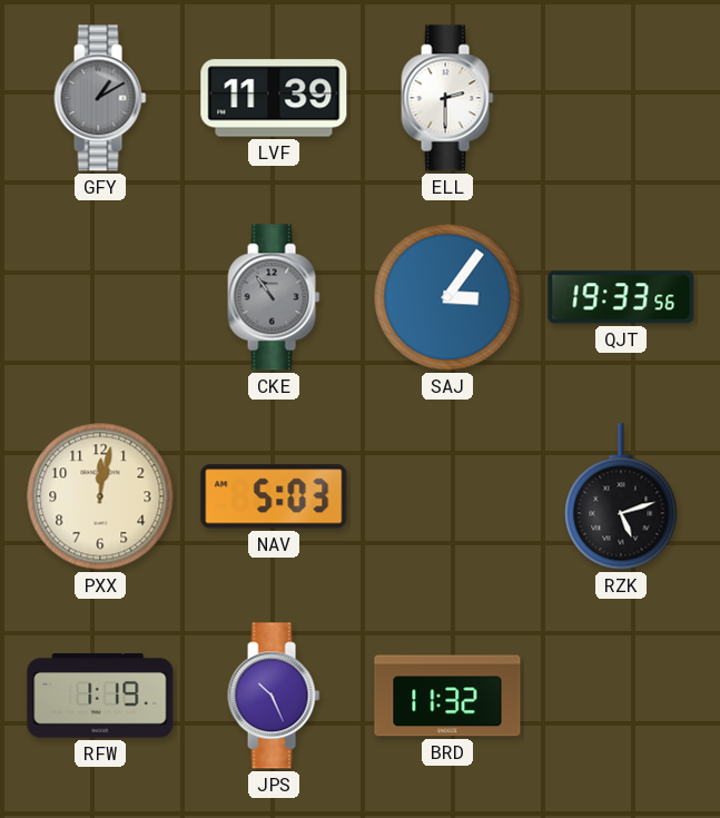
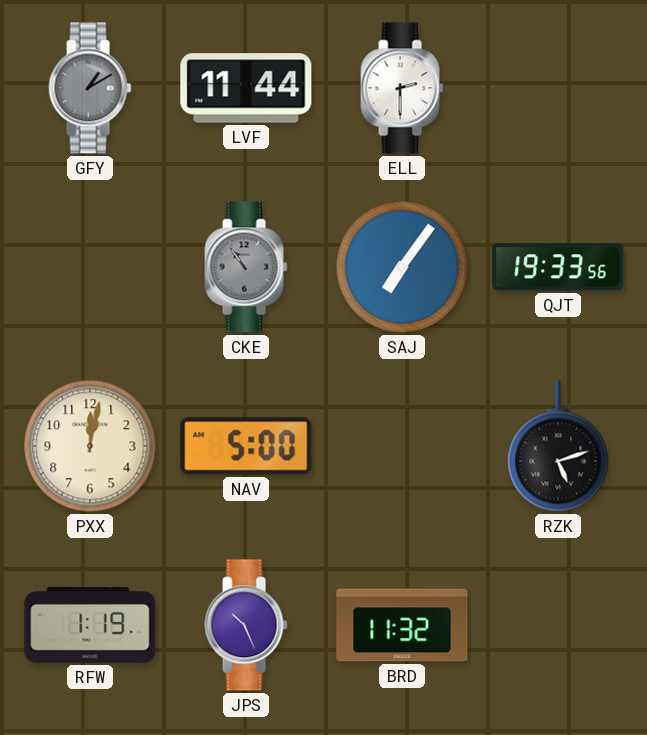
LVF: 11:39 -> 11:44
SAJ: 3:06 -> 7:06
NAV: 5:03 -> 5:00
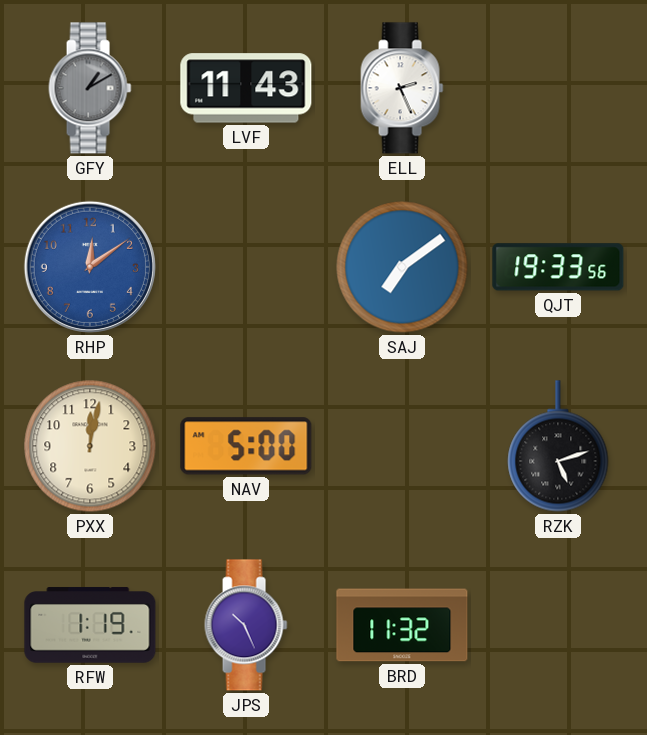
LVF: 11:44 -> 11:43
ELL: 2:30 -> 2:26
RHP: none -> 12:09
CKE: 10:54 -> none
SAJ: 7:06 -> 7:09
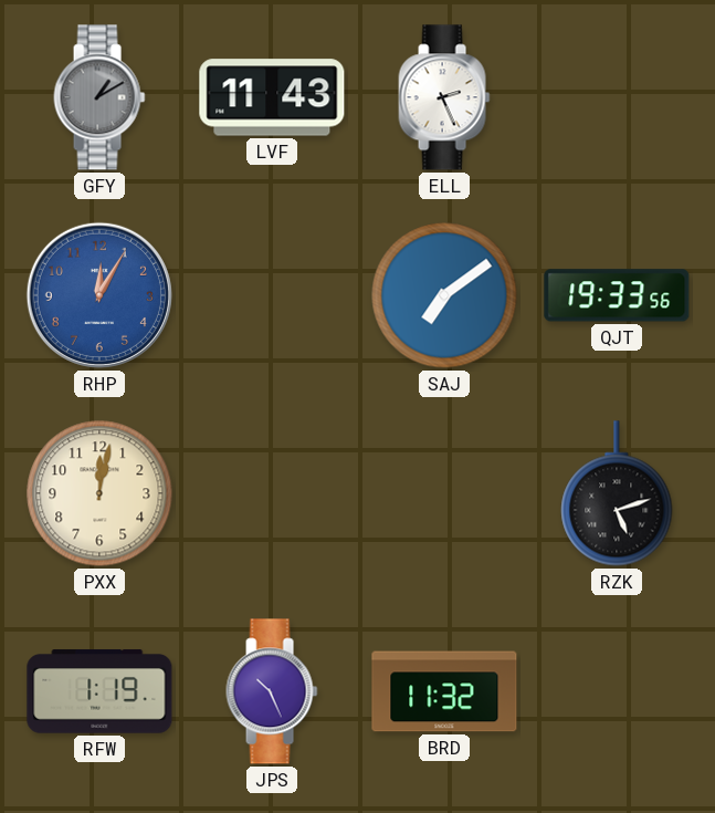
RHP: 12:09 -> 12:05
NAV: 5:00 -> none
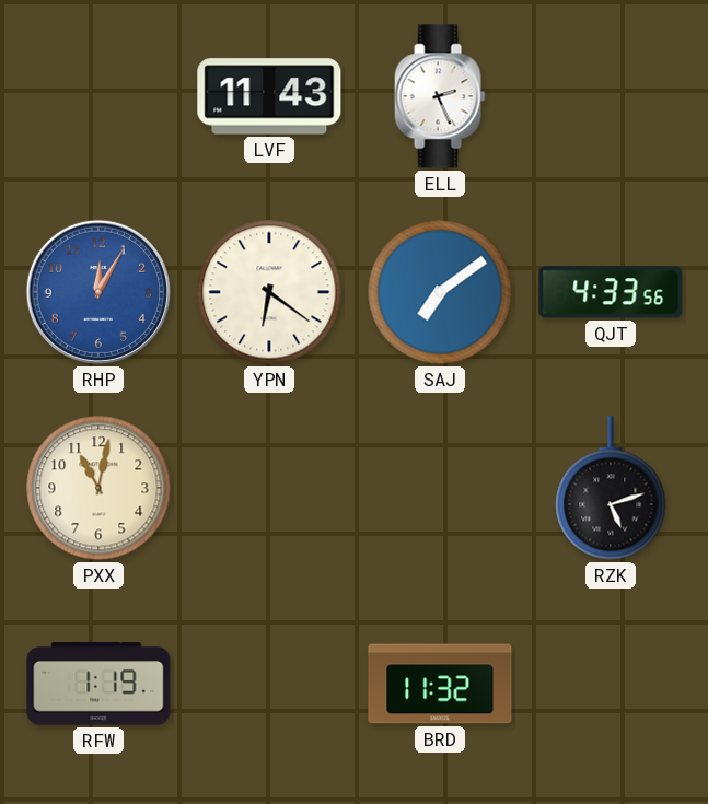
GFY: 1:10 -> none
YPN: none -> 6:21
QJT: 19:33 -> 4:33
PXX: 12:02 -> 11:02
JPS: 10:26 -> none
